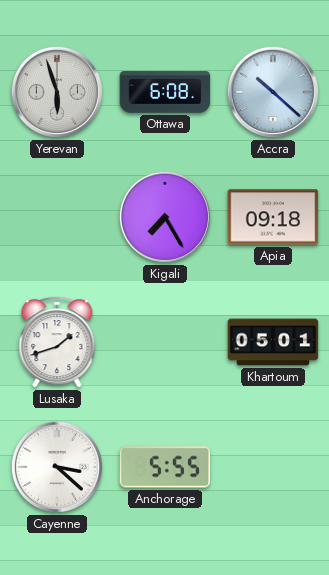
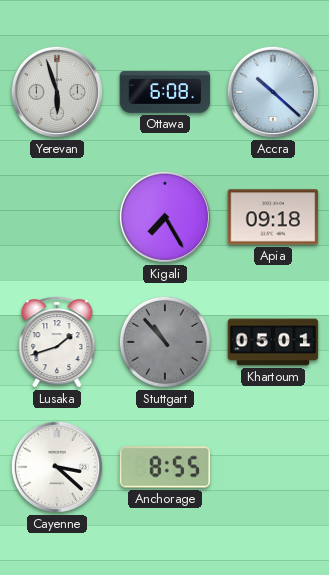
Stuttgart: none -> 10:53
Anchorage: 5:55 -> 8:55
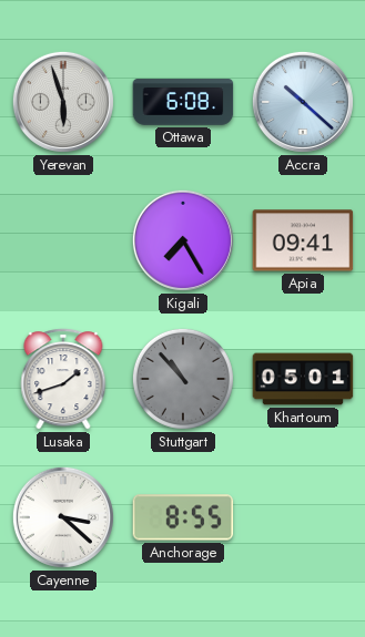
Apia: 09:18 -> 09:41
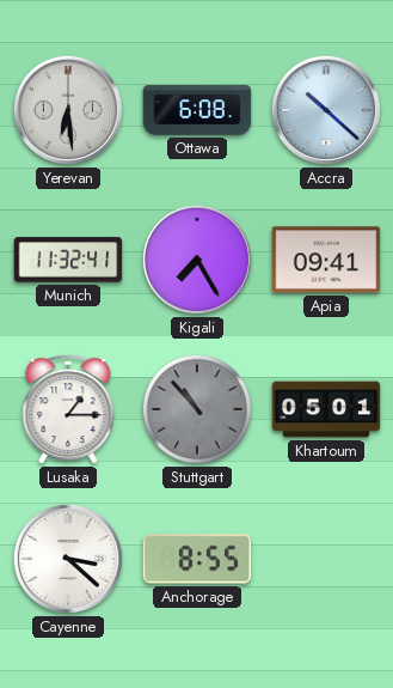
Yerevan: 5:57 -> 6:29
Munich: none -> 11:32
Lusaka: 1:42 -> 1:15
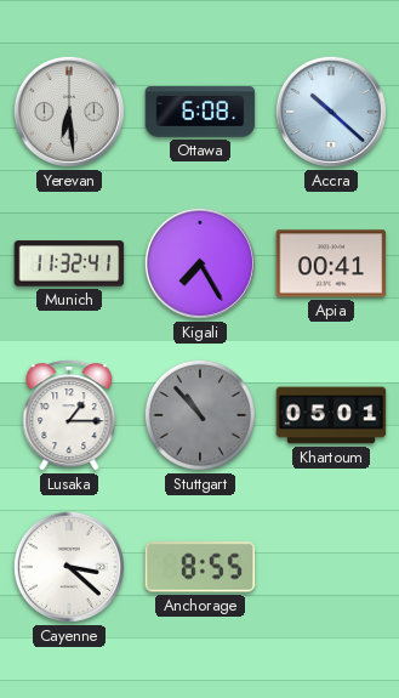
Apia: 09:41 -> 00:41
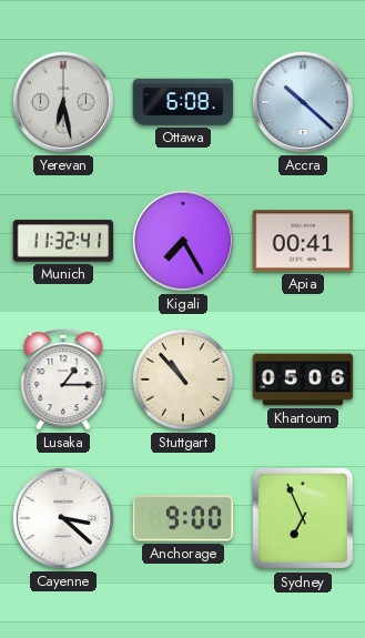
Yerevan: 6:29 -> 6:28
Stuttgart dial: grey -> cream
Khartoum: 05:01 -> 05:06
Anchorage: 8:55 -> 9:00
Sydney: none -> 6:56
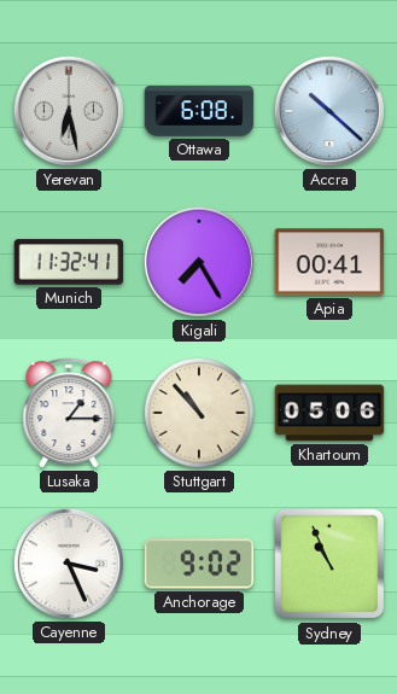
Cayenne: 3:22 -> 3:26
Anchorage: 9:00 -> 9:02
Sydney: 6:56 -> 10:56
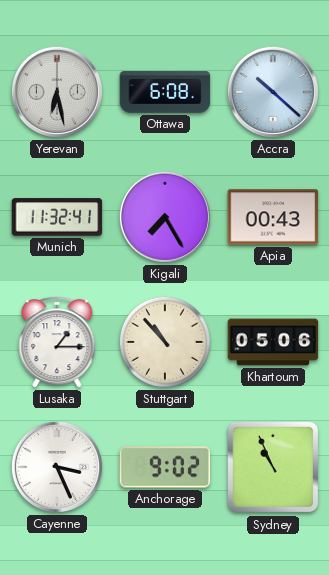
Apia: 00:41 -> 00:43
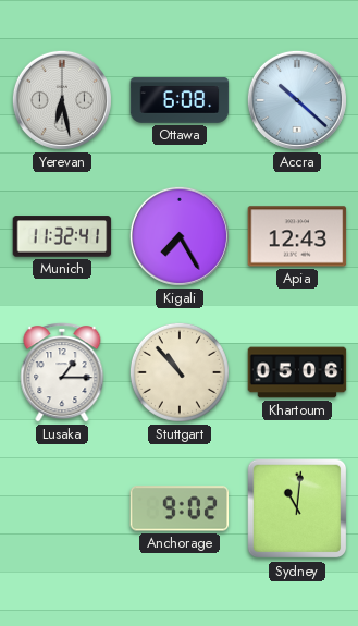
Apia: 00:43 -> 12:43
Cayenne: 3:26 -> none
Sydney: 10:56 -> 11:01
